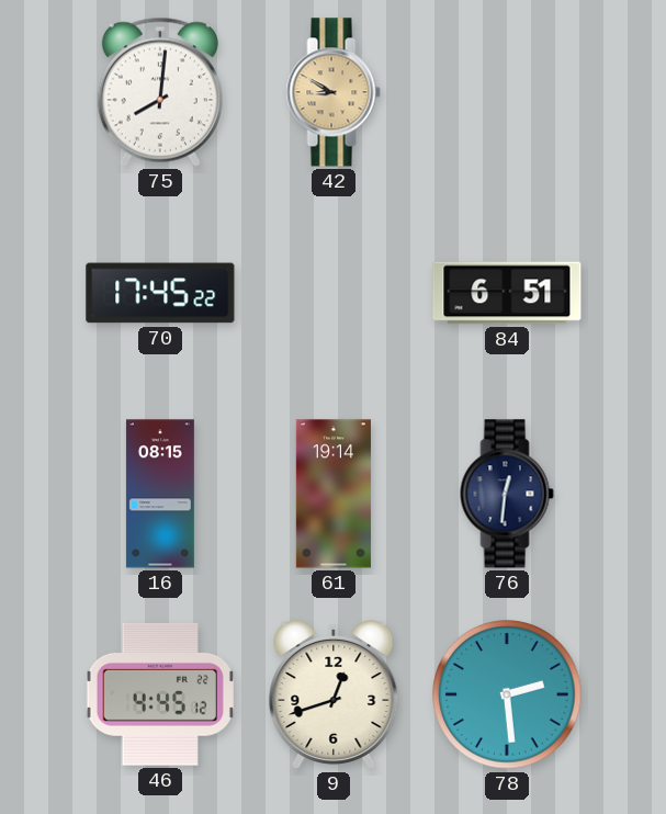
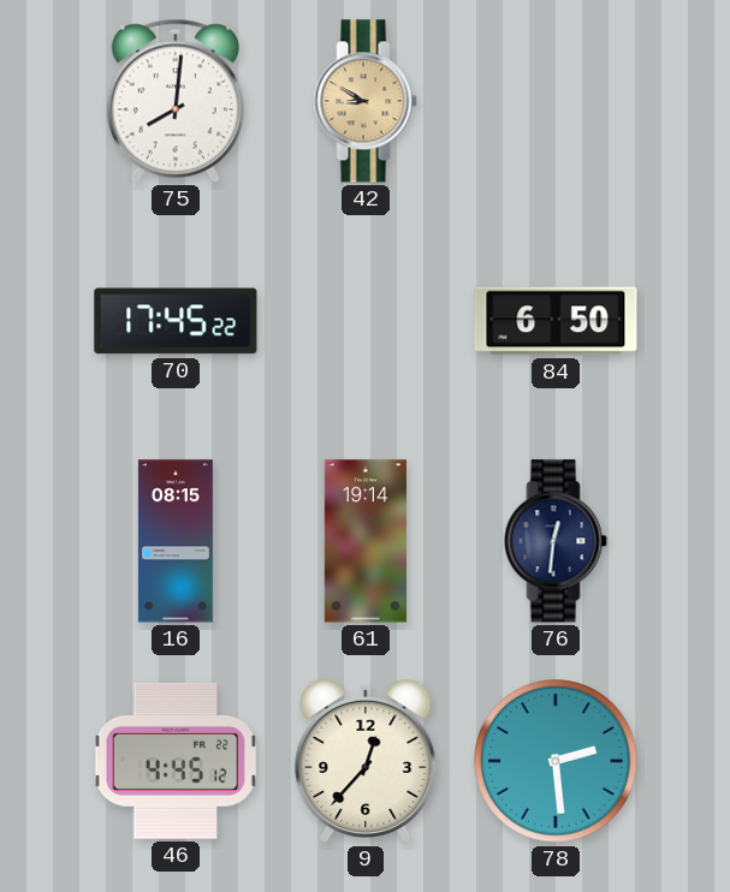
84: 6:51 -> 6:50
9: 12:42 -> 12:37
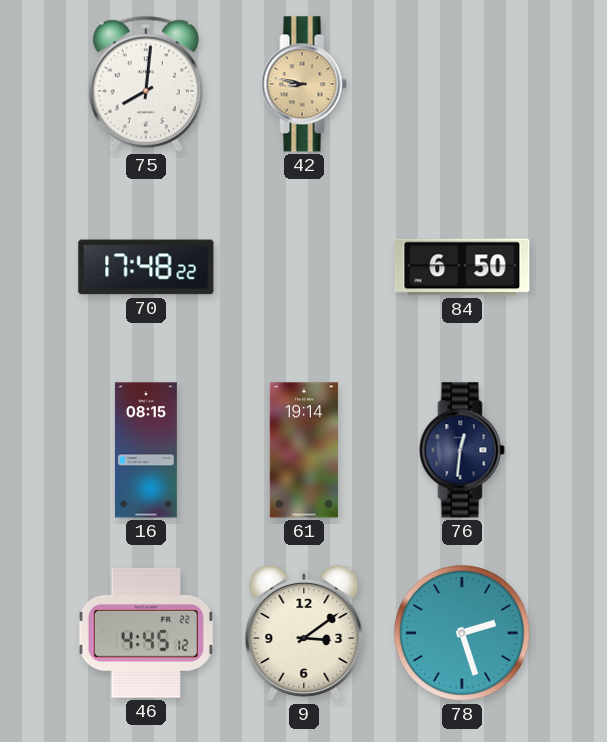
42: 8:50 -> 8:47
70: 17:45 -> 17:48
9: 12:37 -> 3:09
78: 2:29 -> 2:27
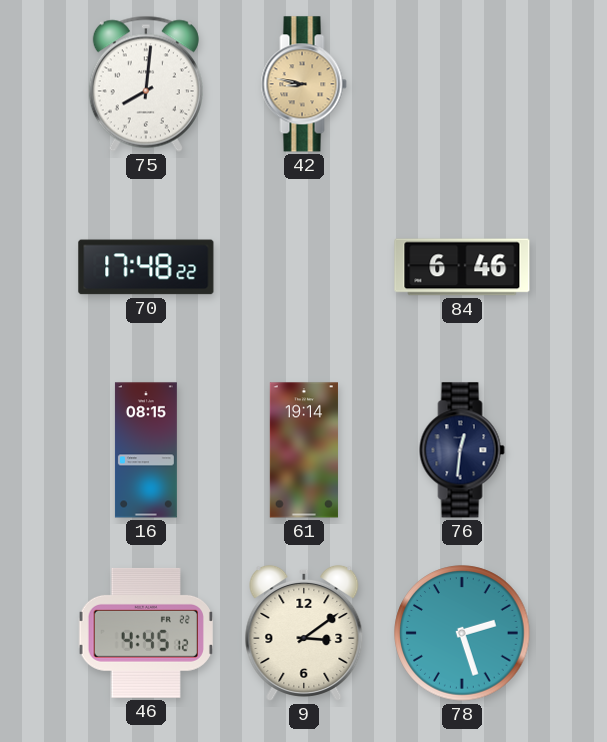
84: 6:50 -> 6:46
